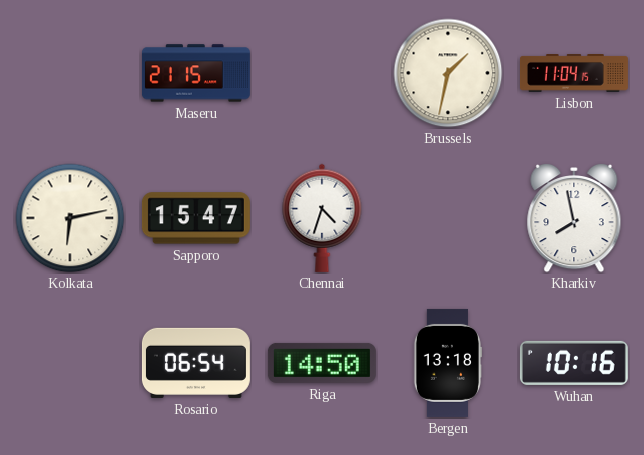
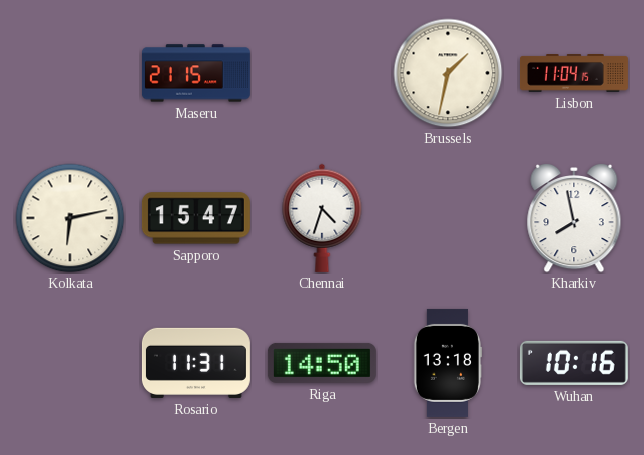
Rosario: 06:54 -> 11:31
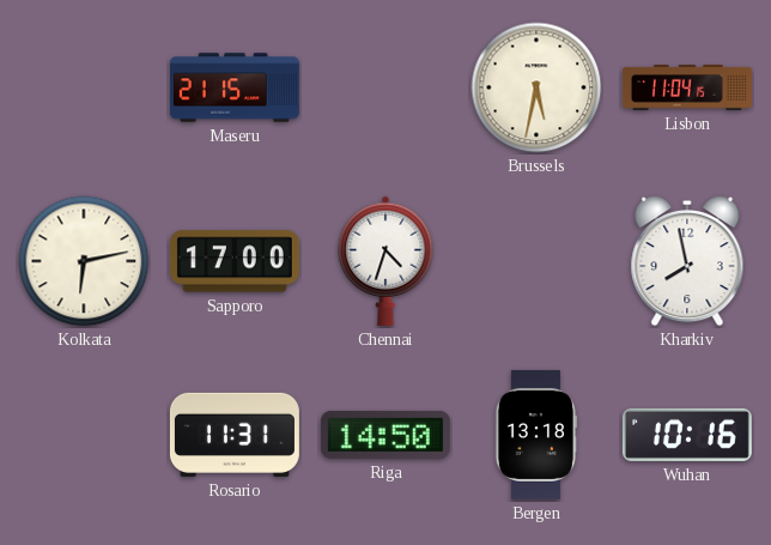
Brussels: 1:32 -> 5:32
Sapporo: 15:47 -> 17:00
